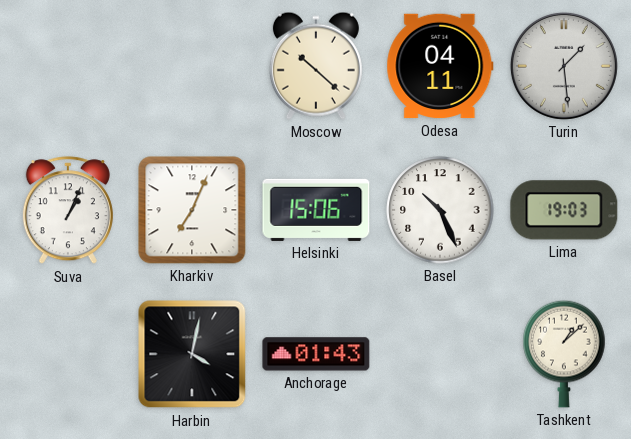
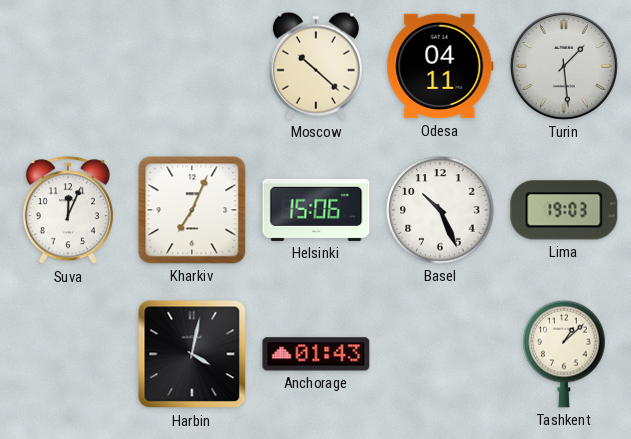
Suva: 1:04 -> 12:04
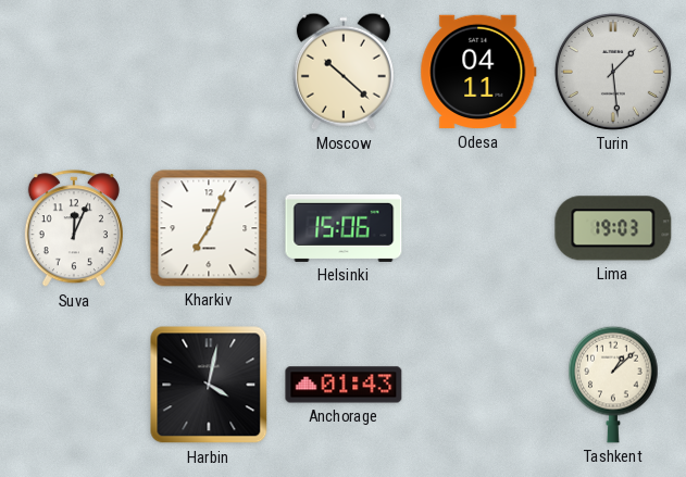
Basel: 10:26 -> none
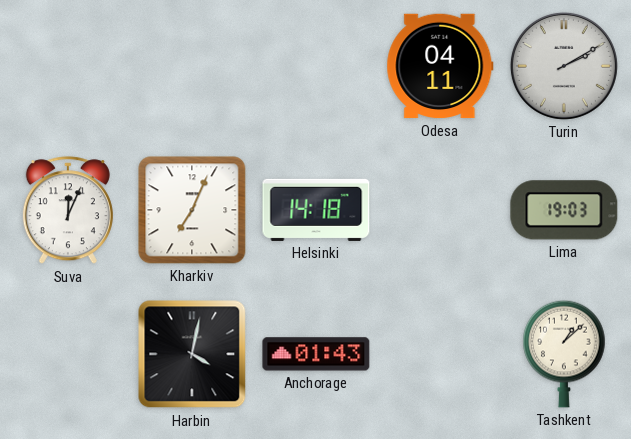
Moscow: 10:22 -> none
Turin: 1:29 -> 2:10
Helsinki: 15:06 -> 14:18
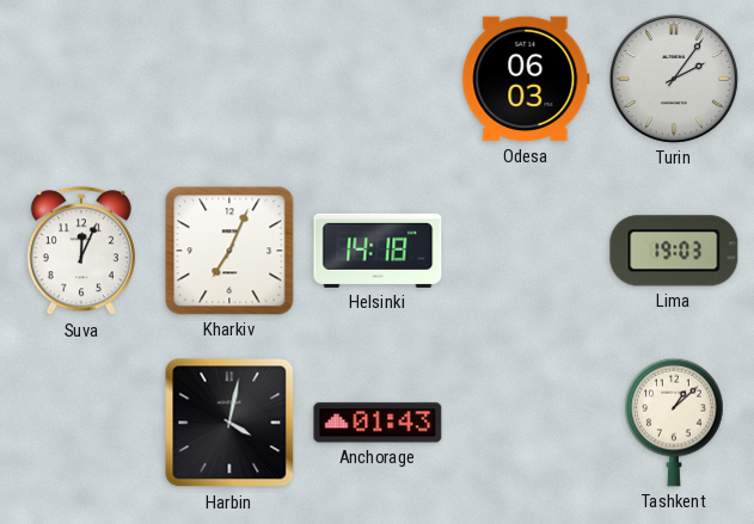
Odesa: 04:11 -> 06:03
Turin: 2:10 -> 2:06
